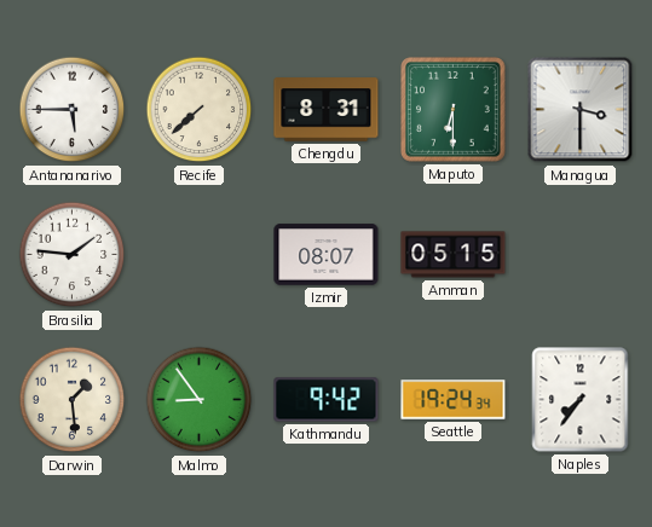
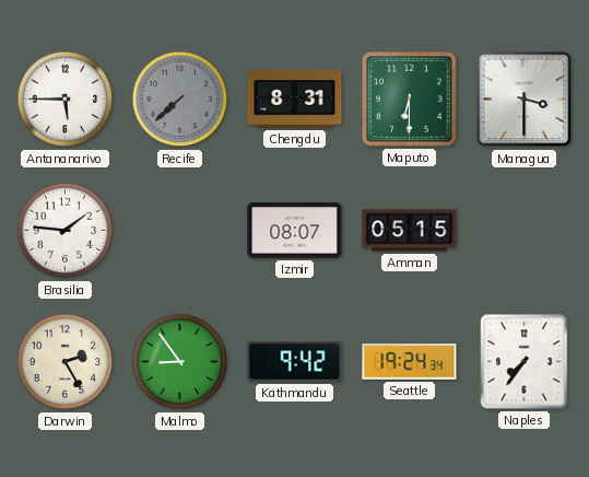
Recife dial: cream -> grey
Darwin: 1:29 -> 2:25
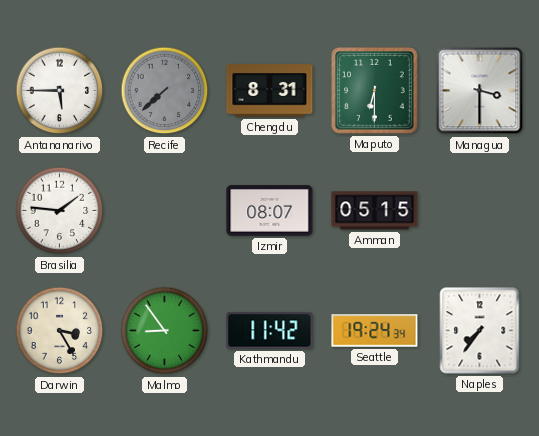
Darwin: 2:25 -> 3:25
Kathmandu: 9:42 -> 11:42
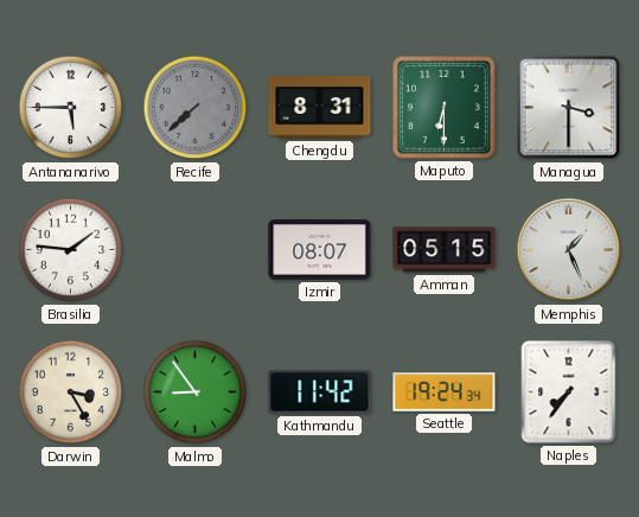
Memphis: none -> 1:26
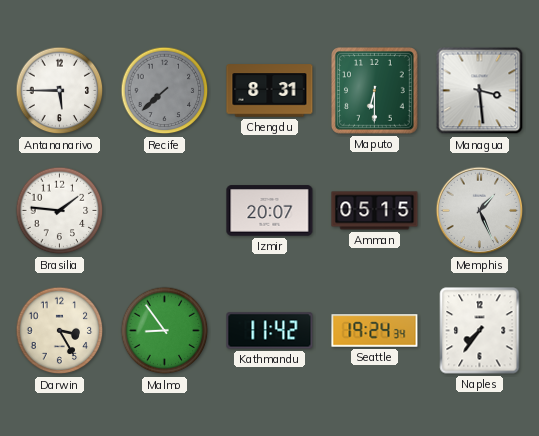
Managua: 3:30 -> 3:29
Izmir: 08:07 -> 20:07
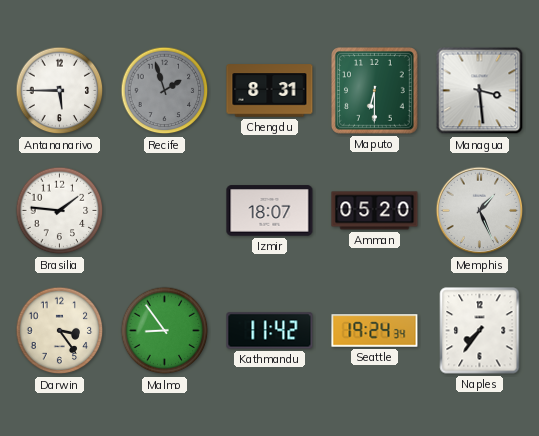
Recife: 7:38 -> 1:57
Izmir: 20:07 -> 18:07
Amman: 05:15 -> 05:20
Darwin: 3:25 -> 3:24
